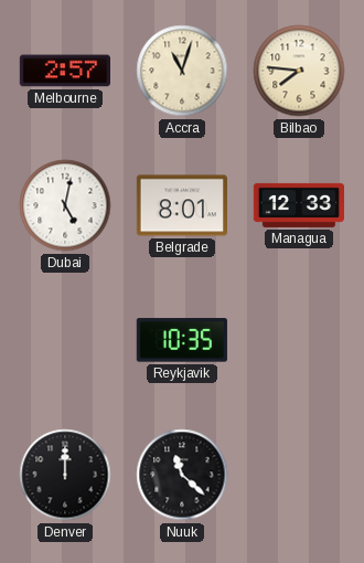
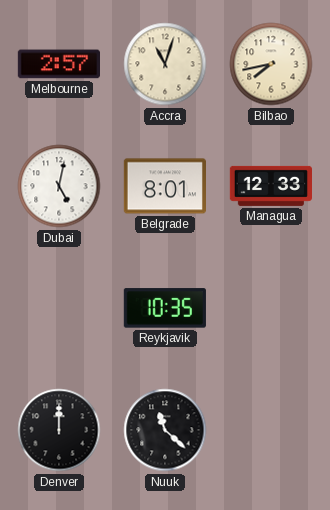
Bilbao: 7:46 -> 7:43
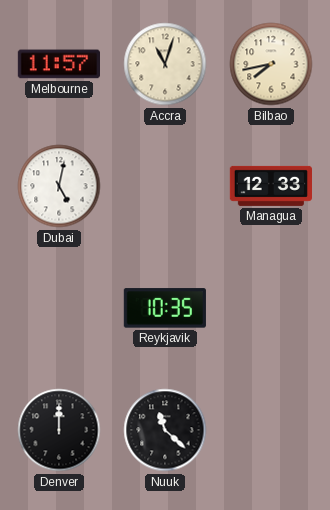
Melbourne: 2:57 -> 11:57
Belgrade: 8:01 -> none
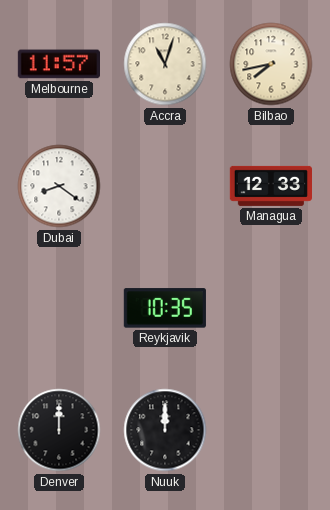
Dubai: 5:02 -> 8:21
Nuuk: 11:22 -> 12:00
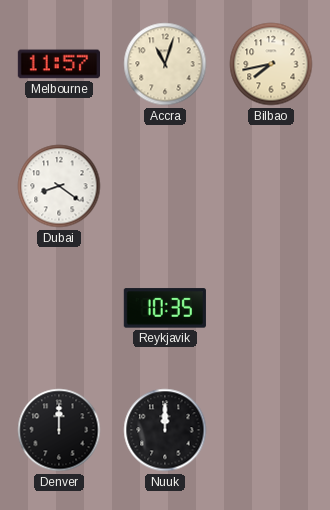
Managua: 12:33 -> none
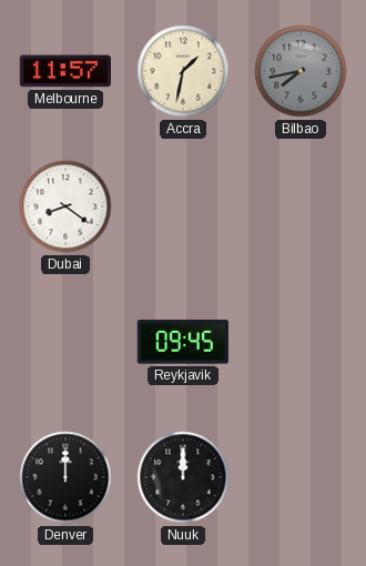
Accra: 11:03 -> 1:32
Bilbao dial: cream -> grey
Reykjavik: 10:35 -> 09:45
